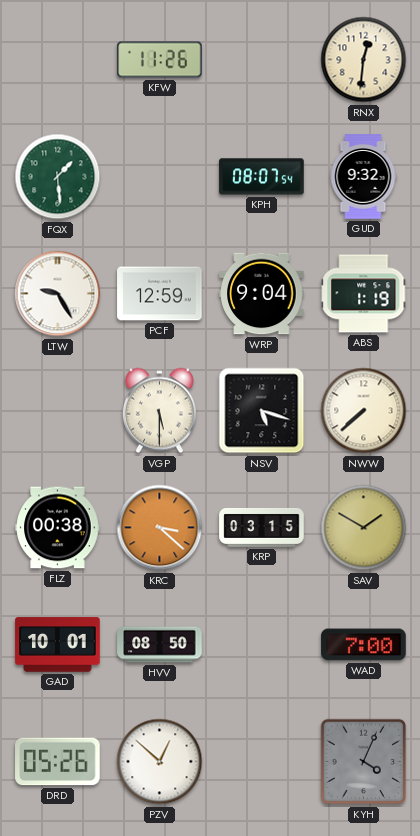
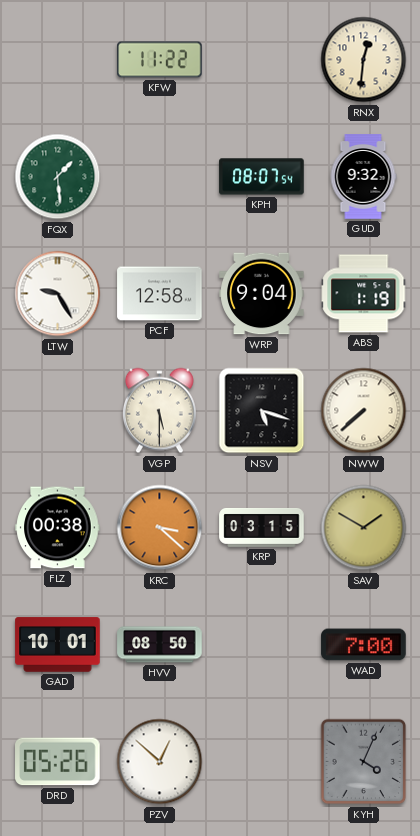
KFW: 11:26 -> 11:22
PCF: 12:59 -> 12:58
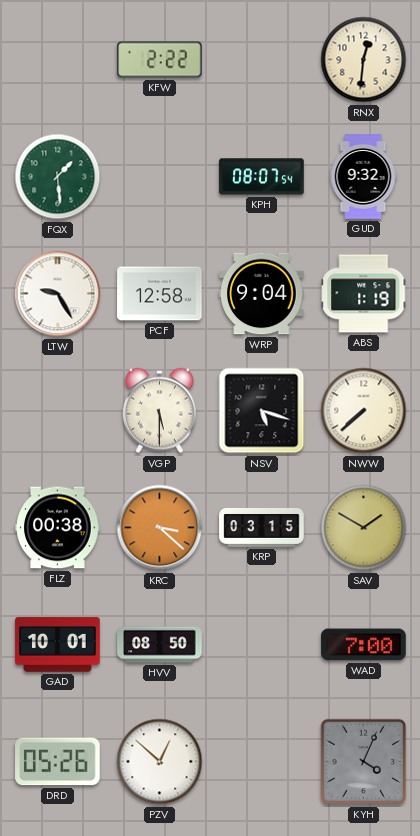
KFW: 11:22 -> 2:22
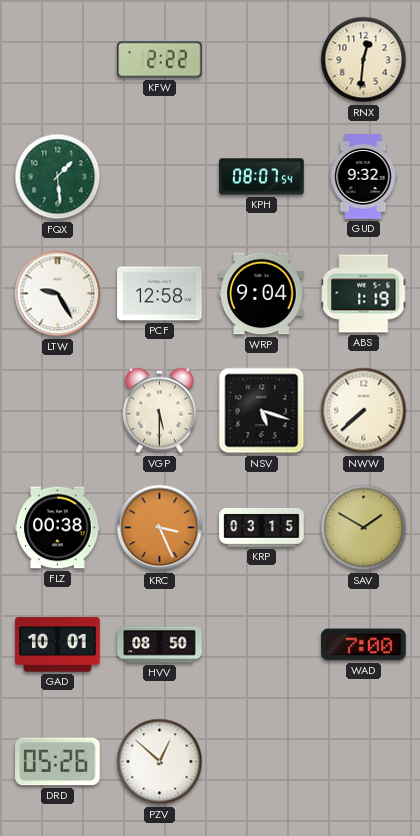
KRC: 3:22 -> 3:26
KYH: 4:04 -> none
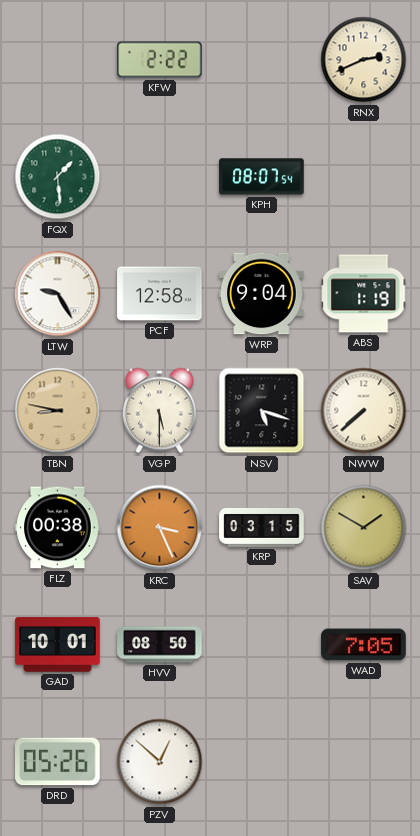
RNX: 12:31 -> 2:41
GUD: 9:32 -> none
TBN: none -> 8:47
WAD: 7:00 -> 7:05
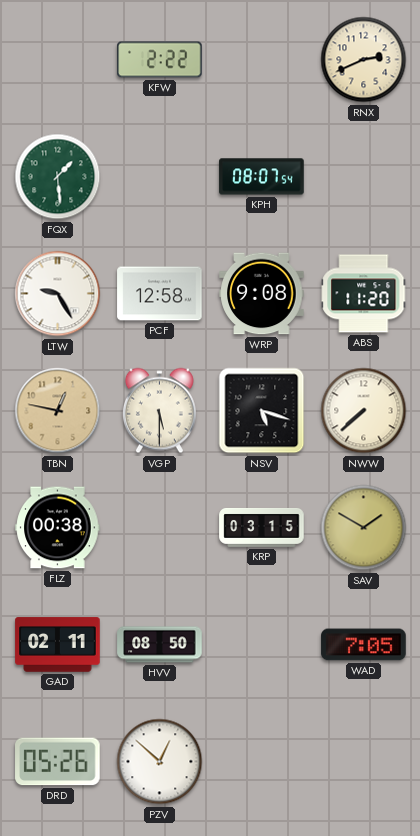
WRP: 9:04 -> 9:08
ABS: 1:19 -> 11:20
TBN: 8:47 -> 12:47
KRC: 3:26 -> none
GAD: 10:01 -> 02:11
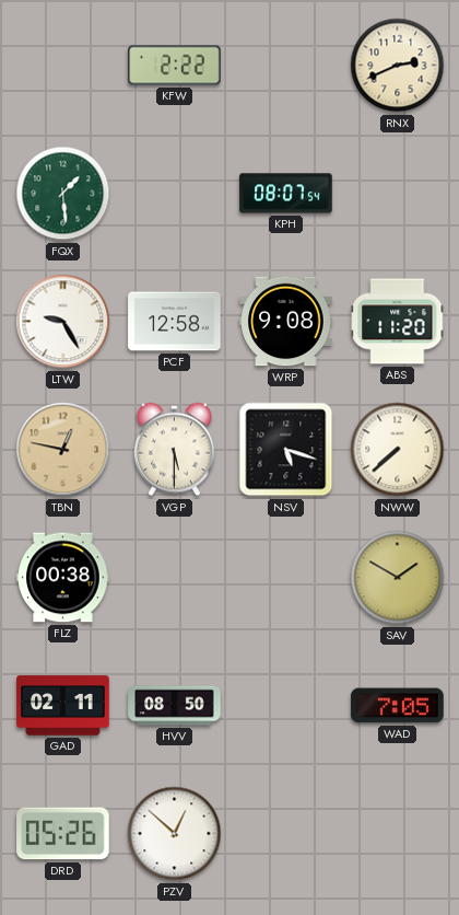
KRP: 03:15 -> none
